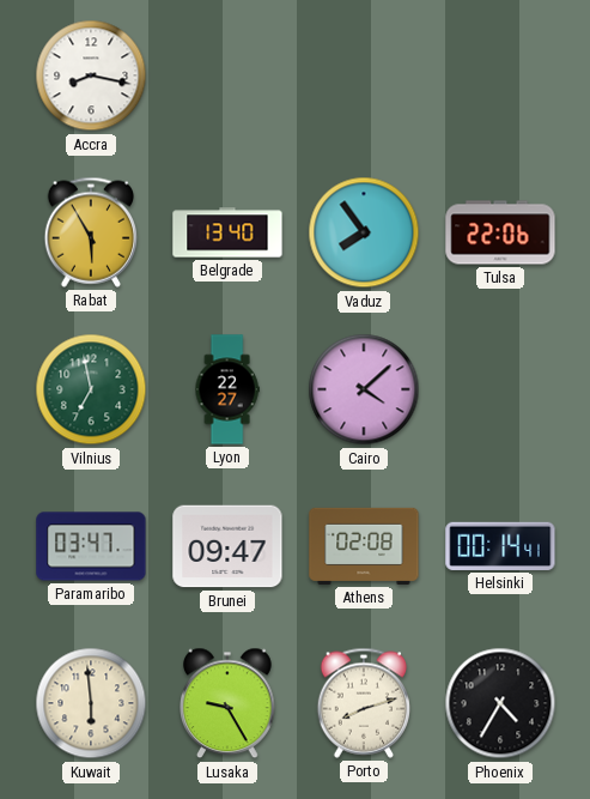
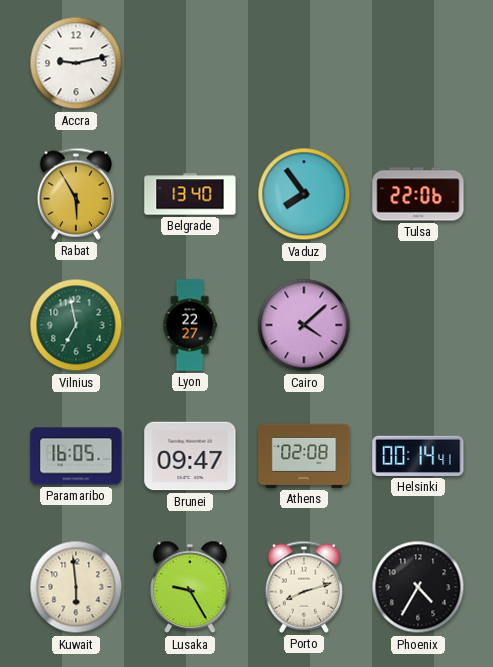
Accra: 8:17 -> 9:13
Paramaribo: 03:47 -> 16:05
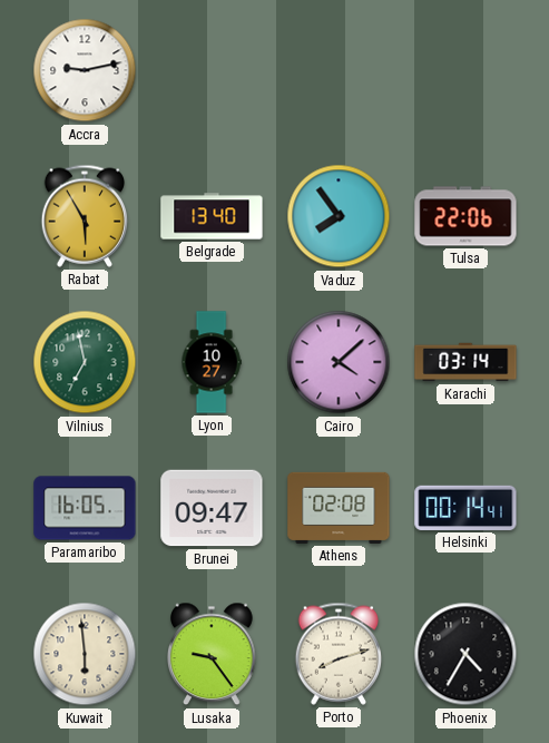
Lyon: 22:27 -> 10:27
Karachi: none -> 03:14
Lusaka: 9:25 -> 9:24
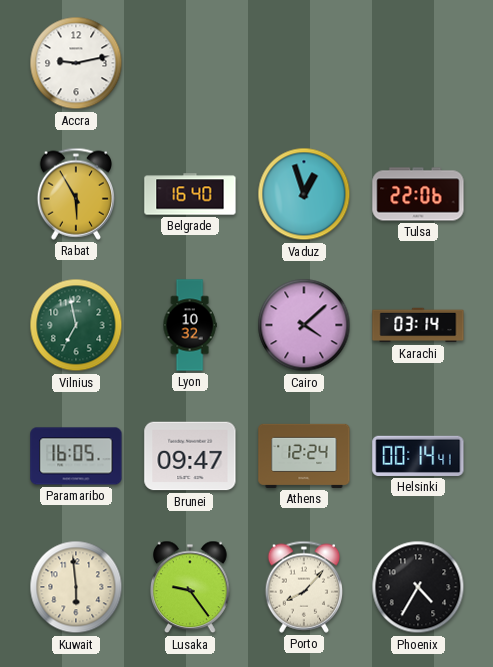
Belgrade: 13:40 -> 16:40
Vaduz: 7:54 -> 12:57
Lyon: 10:27 -> 10:32
Athens: 02:08 -> 12:24
Porto: 8:12 -> 8:07
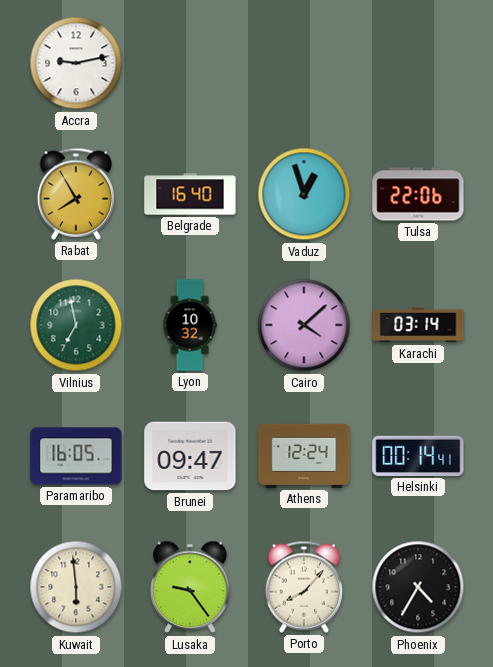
Rabat: 5:55 -> 7:55
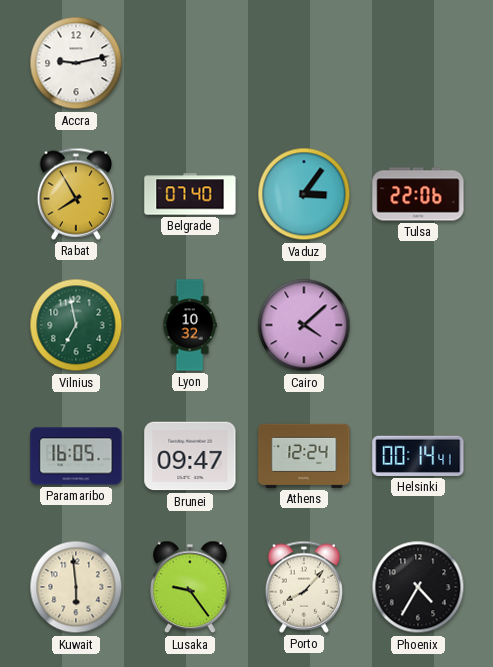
Belgrade: 16:40 -> 07:40
Vaduz: 12:57 -> 3:06
Karachi: 03:14 -> none
